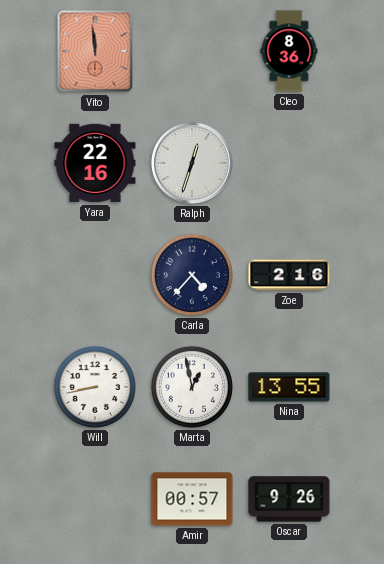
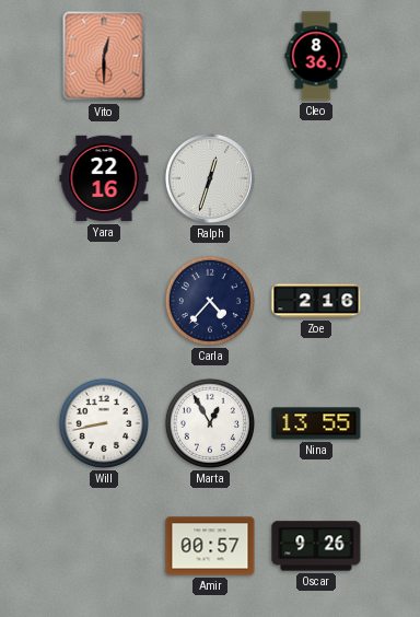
Vito: 11:59 -> 12:30
Marta: 12:58 -> 12:55
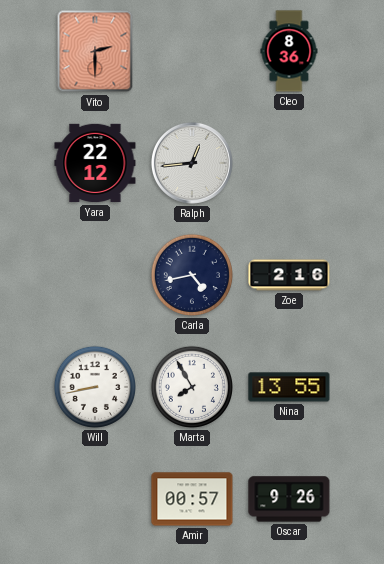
Vito: 12:30 -> 2:30
Yara: 22:16 -> 22:12
Ralph: 12:33 -> 12:44
Carla: 4:37 -> 4:43
Marta: 12:55 -> 7:55
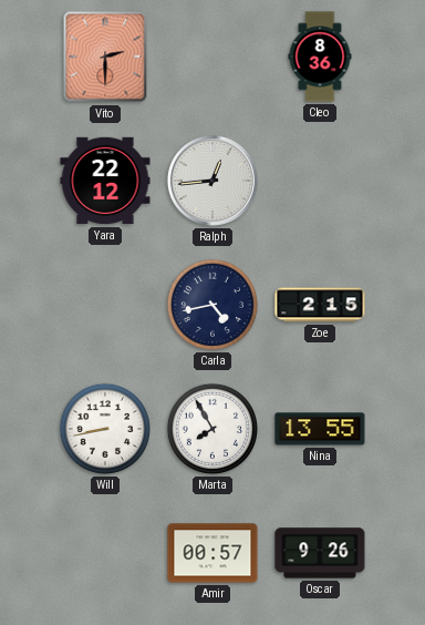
Zoe: 2:16 -> 2:15
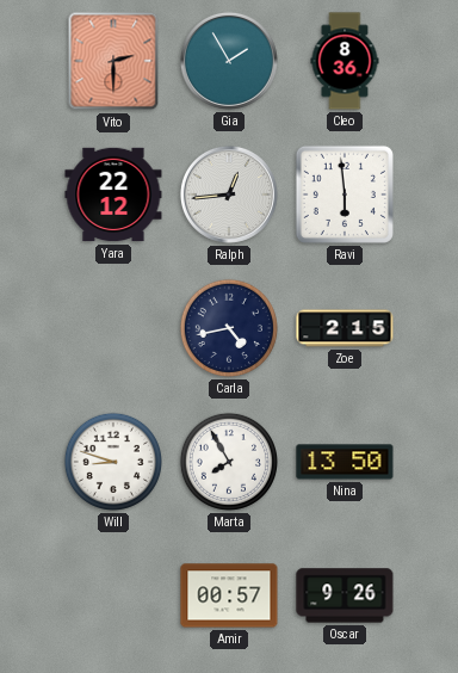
Gia: none -> 1:55
Ravi: none -> 5:59
Will: 8:43 -> 8:48
Nina: 13:55 -> 13:50
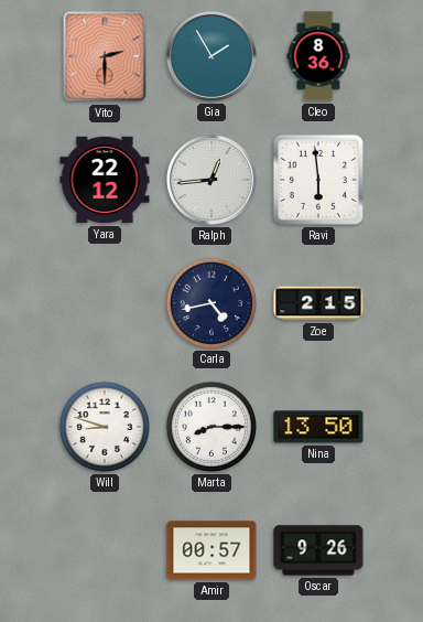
Marta: 7:55 -> 8:15
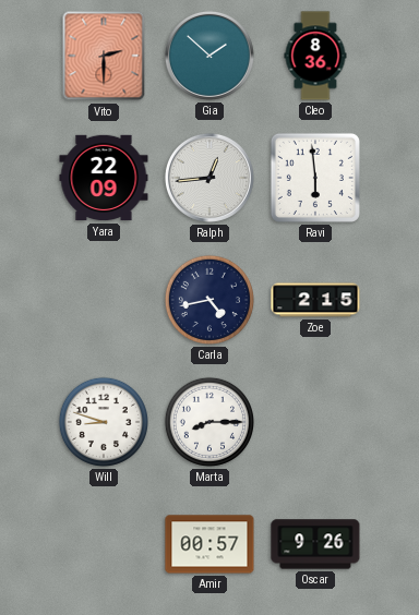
Gia: 1:55 -> 1:52
Yara: 22:12 -> 22:09
Nina: 13:50 -> none
